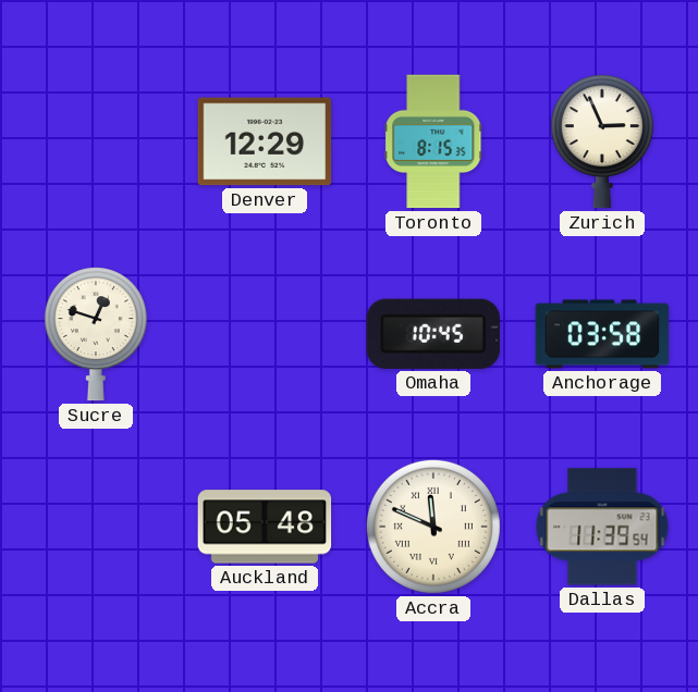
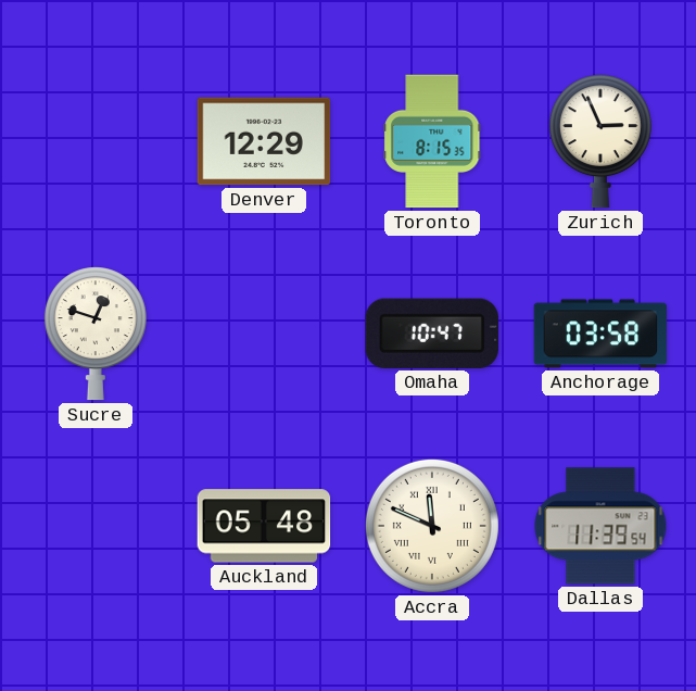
Omaha: 10:45 -> 10:47
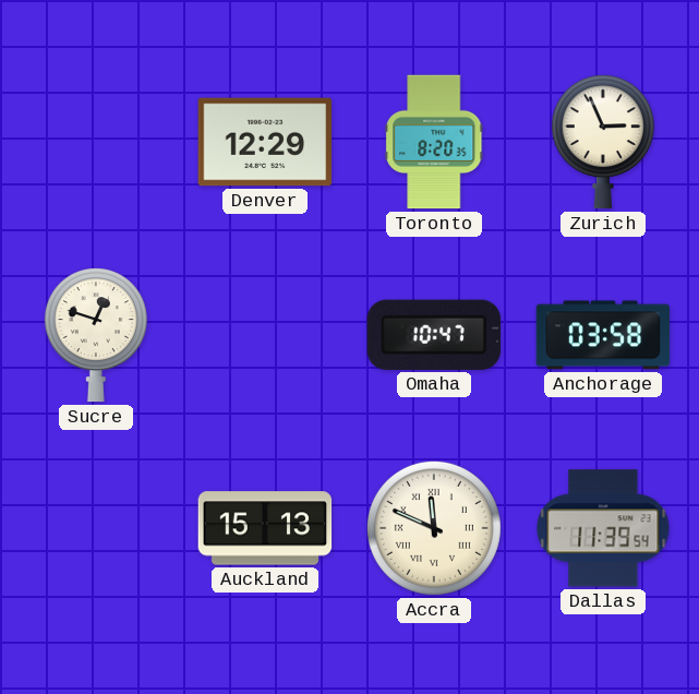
Toronto: 8:15 -> 8:20
Auckland: 05:48 -> 15:13
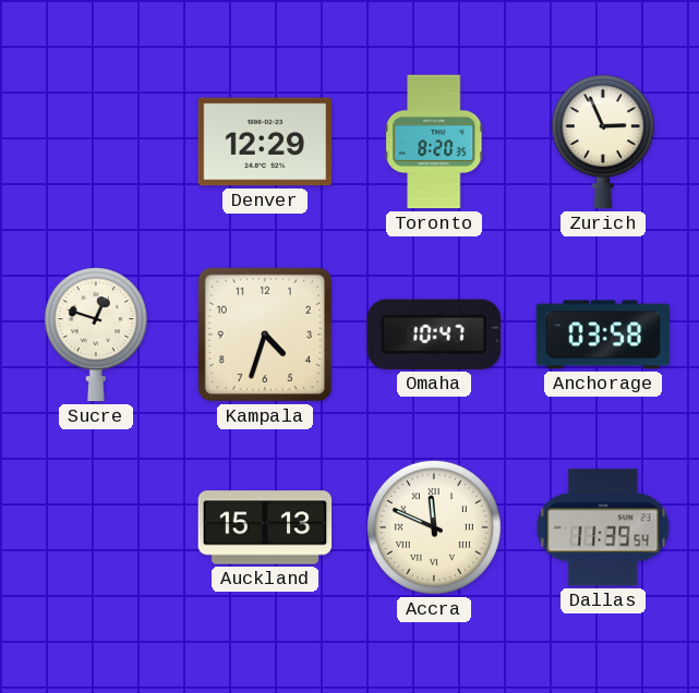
Kampala: none -> 4:33
